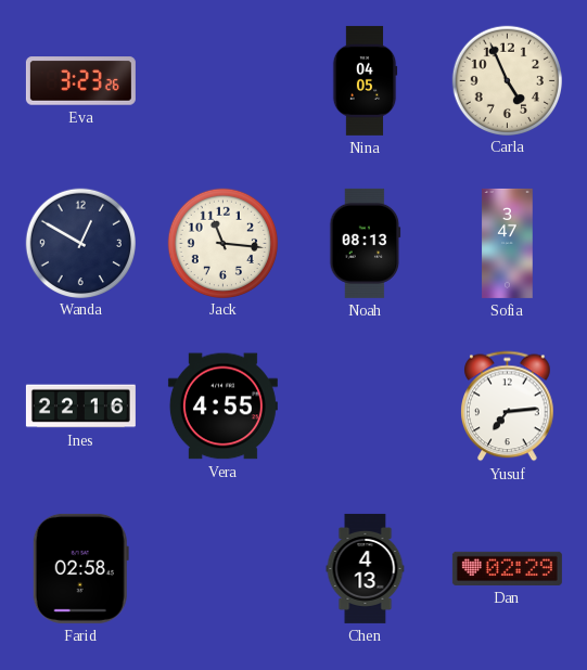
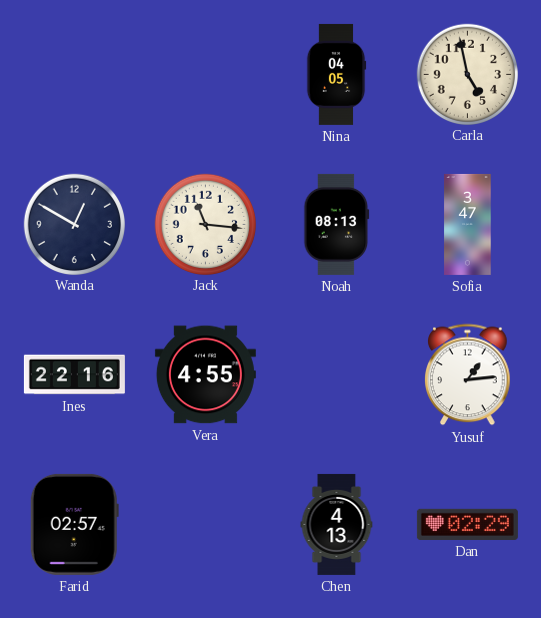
Eva: 3:23 -> none
Carla: 4:56 -> 4:58
Yusuf: 7:14 -> 1:14
Farid: 02:58 -> 02:57
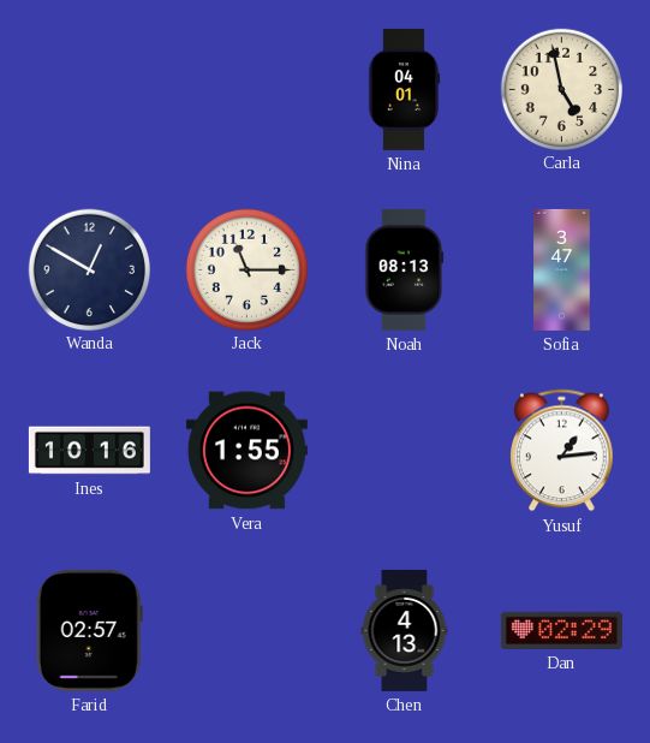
Nina: 04:05 -> 04:01
Jack: 11:16 -> 11:15
Ines: 22:16 -> 10:16
Vera: 4:55 -> 1:55
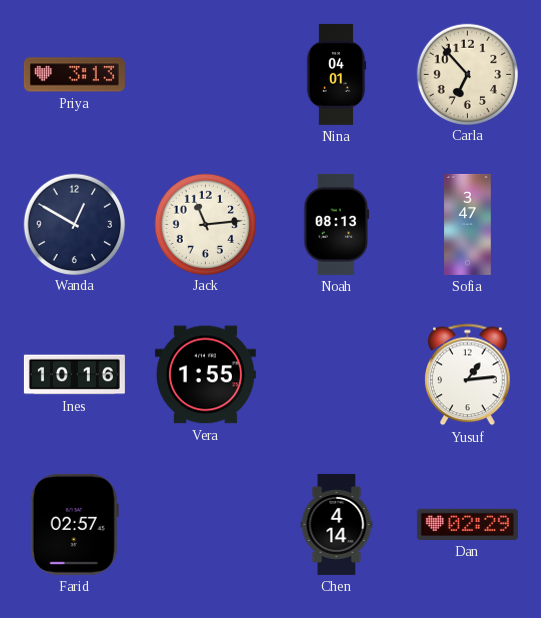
Priya: none -> 3:13
Carla: 4:58 -> 6:53
Jack: 11:15 -> 11:14
Chen: 4:13 -> 4:14
